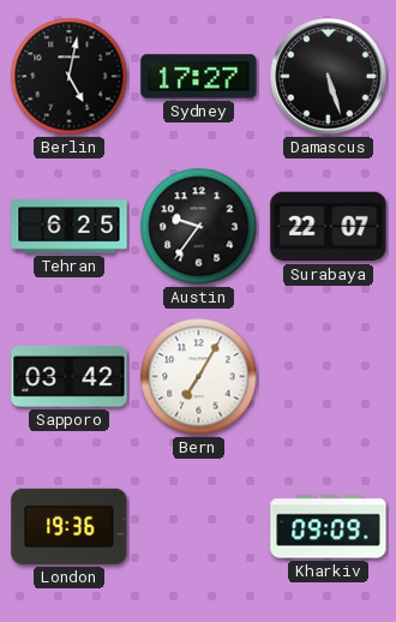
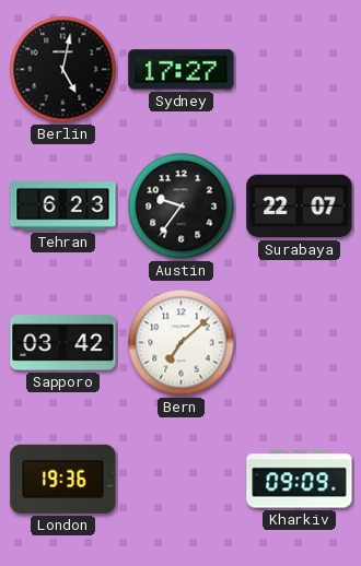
Damascus: 5:27 -> none
Tehran: 6:25 -> 6:23
Bern: 7:05 -> 7:08
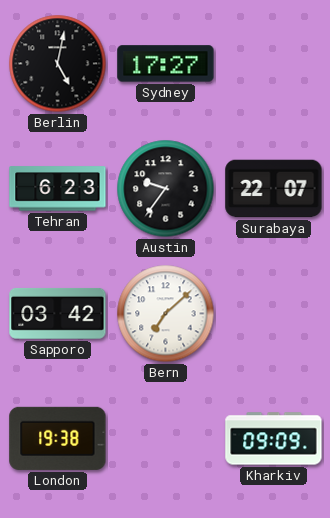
London: 19:36 -> 19:38
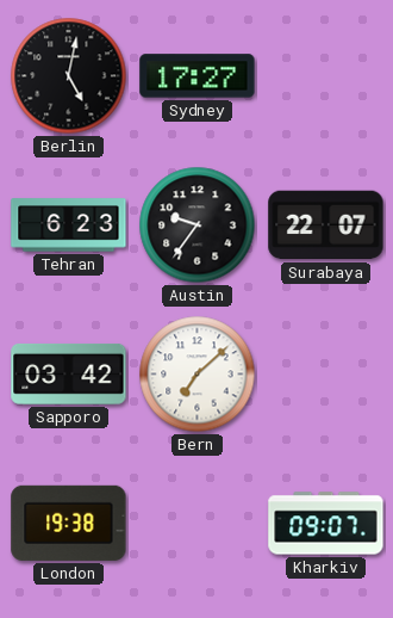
Kharkiv: 09:09 -> 09:07
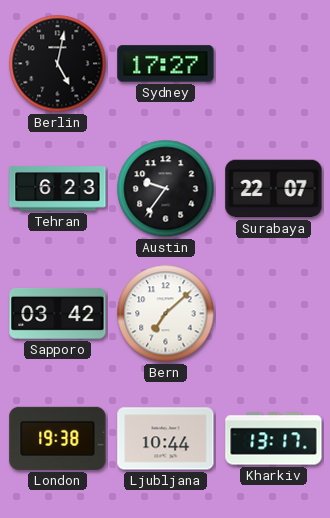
Ljubljana: none -> 10:44
Kharkiv: 09:07 -> 13:17
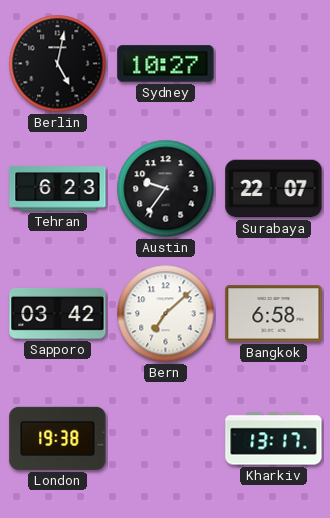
Sydney: 17:27 -> 10:27
Bangkok: none -> 6:58
Ljubljana: 10:44 -> none
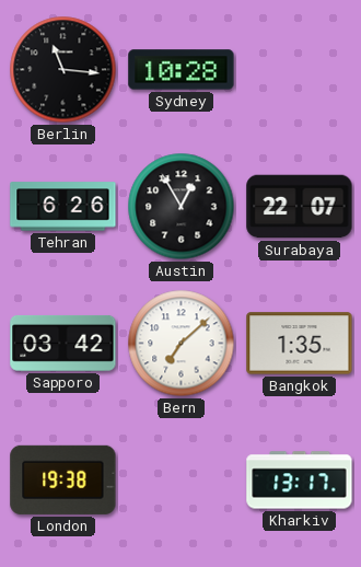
Berlin: 5:02 -> 11:16
Sydney: 10:27 -> 10:28
Tehran: 6:23 -> 6:26
Austin: 9:36 -> 12:55
Bangkok: 6:58 -> 1:35
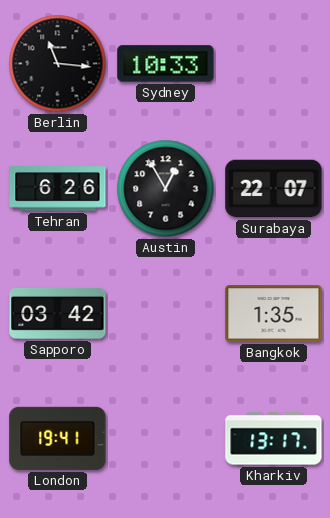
Sydney: 10:28 -> 10:33
Bern: 7:08 -> none
London: 19:38 -> 19:41
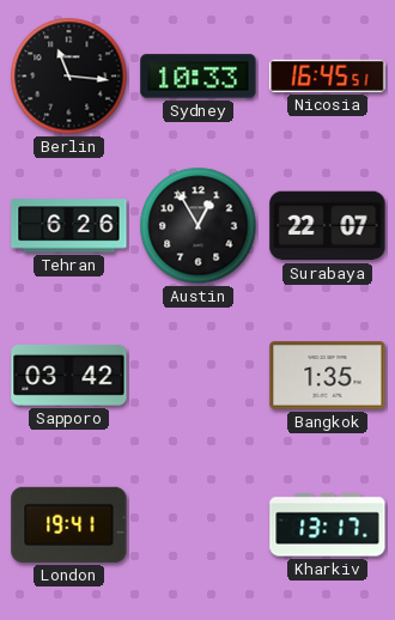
Nicosia: none -> 16:45
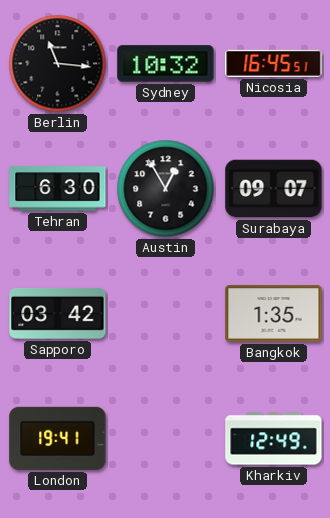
Sydney: 10:33 -> 10:32
Tehran: 6:26 -> 6:30
Surabaya: 22:07 -> 09:07
Kharkiv: 13:17 -> 12:49
